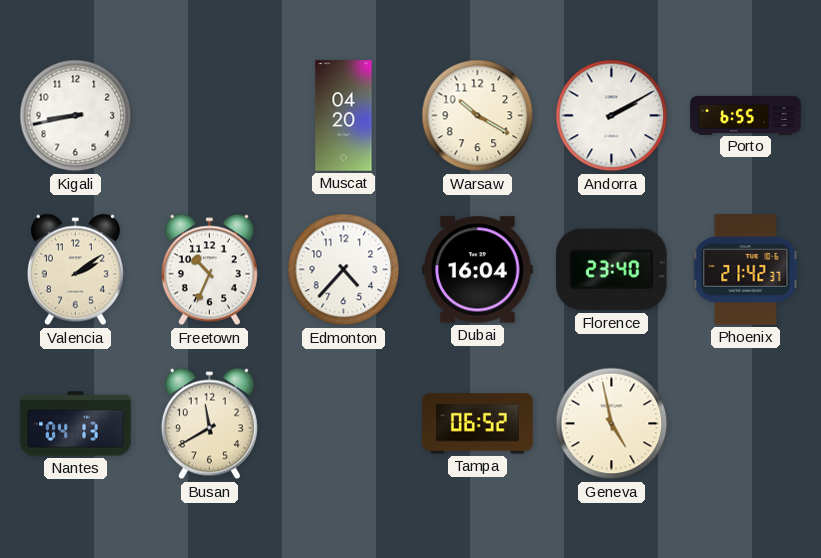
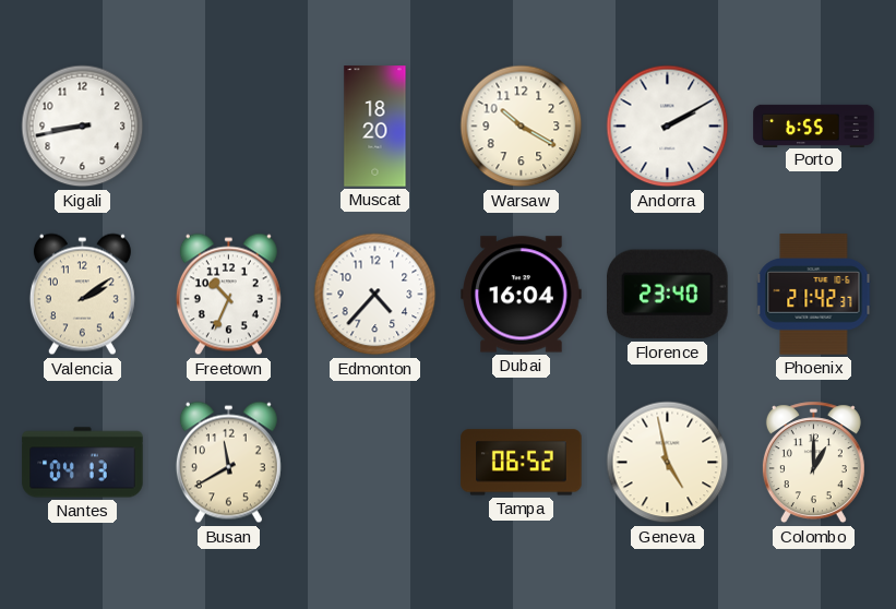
Muscat: 04:20 -> 18:20
Colombo: none -> 1:00
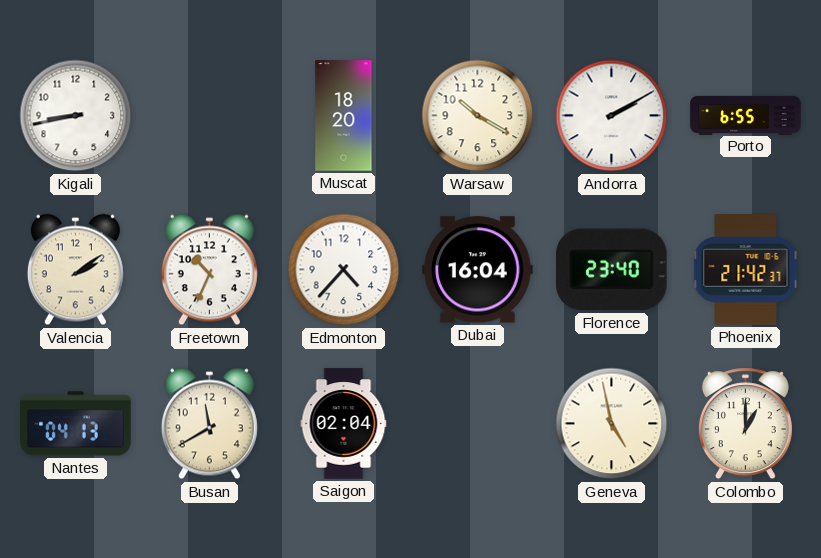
Saigon: none -> 02:04
Tampa: 06:52 -> none
